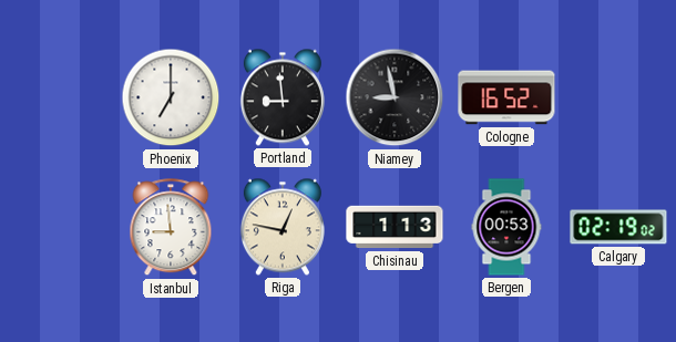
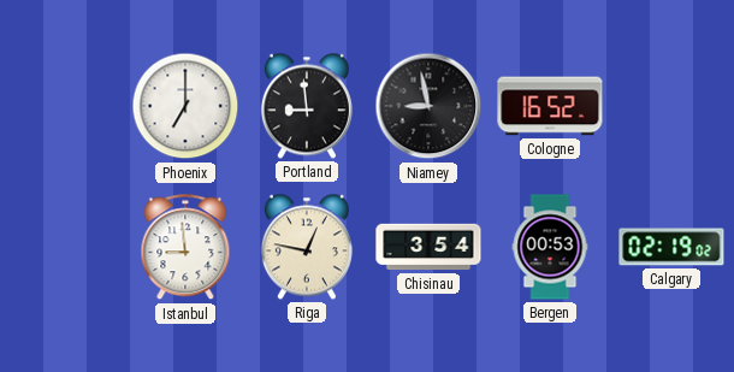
Chisinau: 1:13 -> 3:54
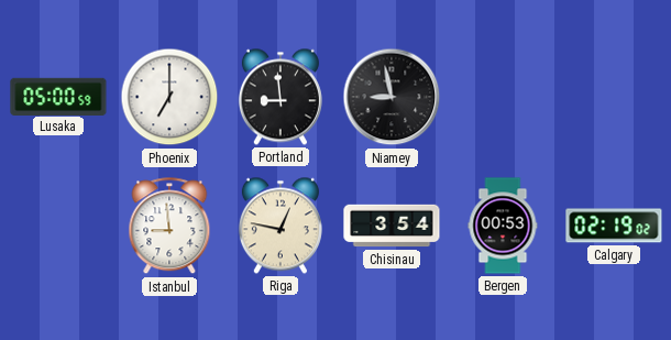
Lusaka: none -> 05:00
Cologne: 16:52 -> none
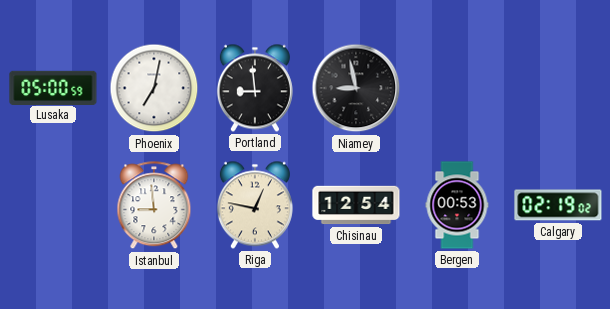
Phoenix: 7:00 -> 7:02
Chisinau: 3:54 -> 12:54
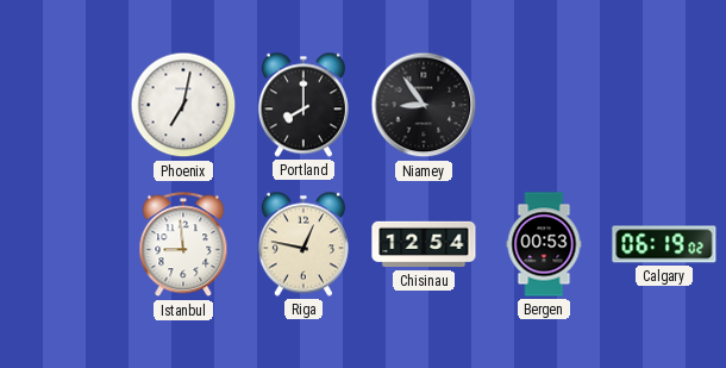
Lusaka: 05:00 -> none
Portland: 8:59 -> 8:00
Niamey: 8:58 -> 8:54
Calgary: 02:19 -> 06:19
